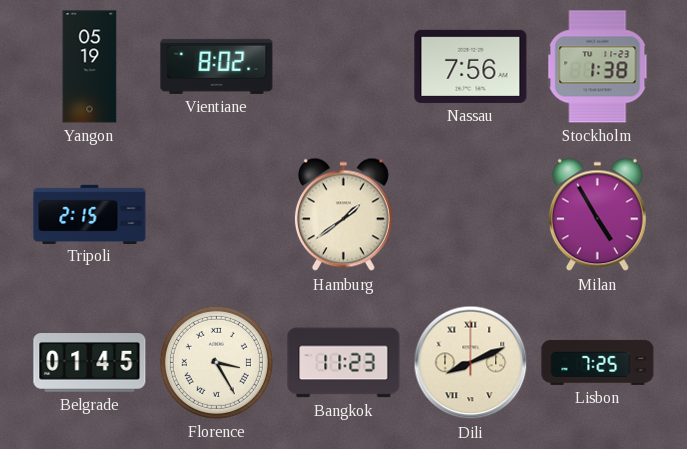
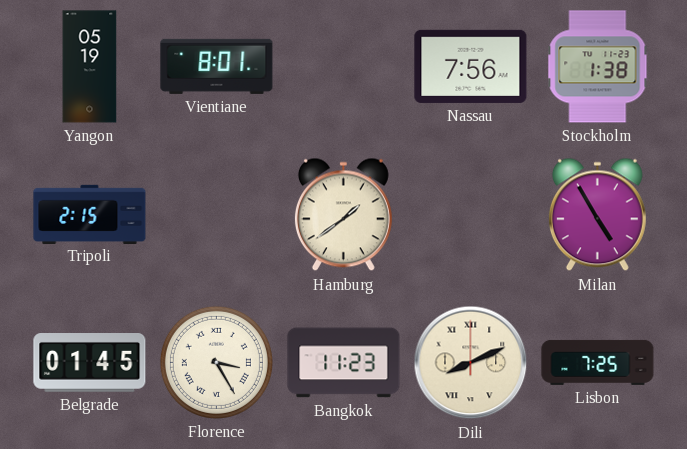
Vientiane: 8:02 -> 8:01
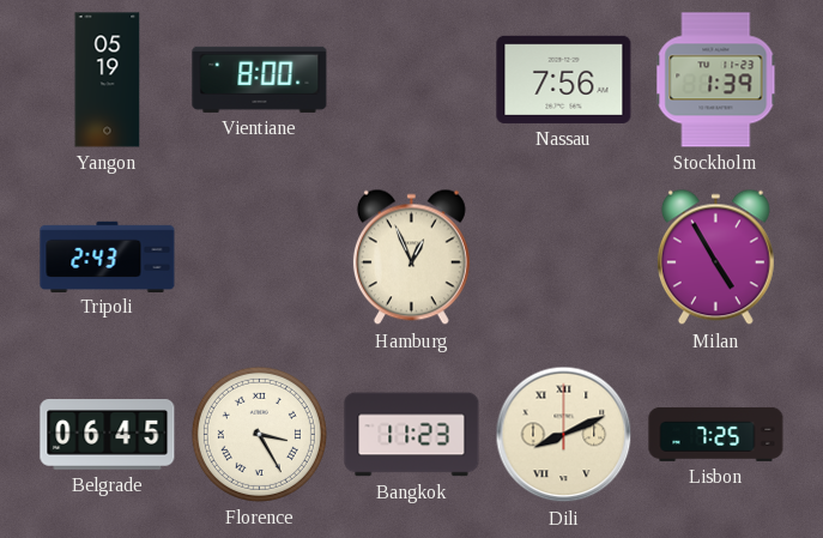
Vientiane: 8:01 -> 8:00
Stockholm: 1:38 -> 1:39
Tripoli: 2:15 -> 2:43
Hamburg: 1:39 -> 12:56
Belgrade: 01:45 -> 06:45
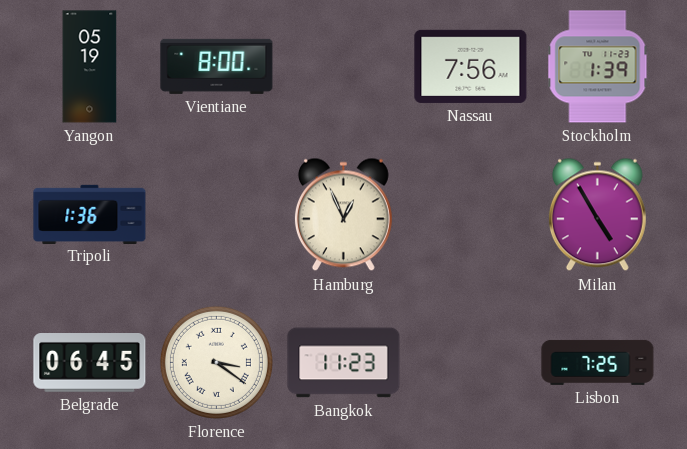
Tripoli: 2:43 -> 1:36
Florence: 3:25 -> 3:21
Dili: 8:11 -> none
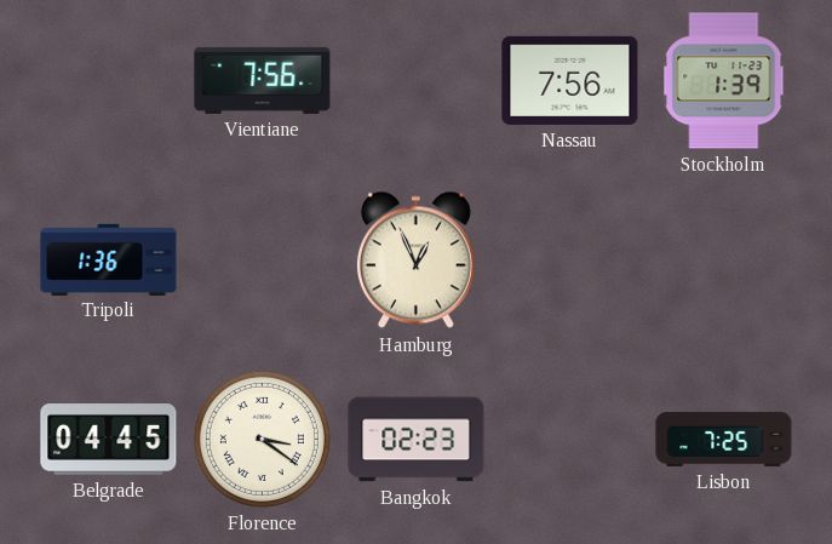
Yangon: 05:19 -> none
Vientiane: 8:00 -> 7:56
Milan: 4:55 -> none
Belgrade: 06:45 -> 04:45
Bangkok: 11:23 -> 02:23
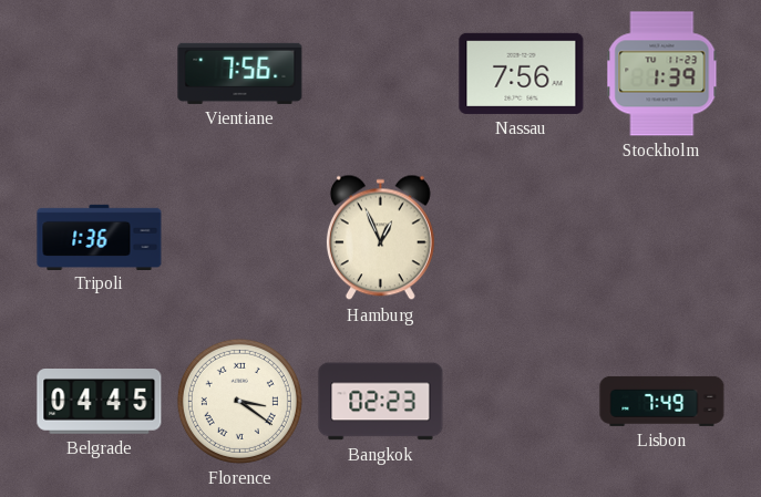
Lisbon: 7:25 -> 7:49
